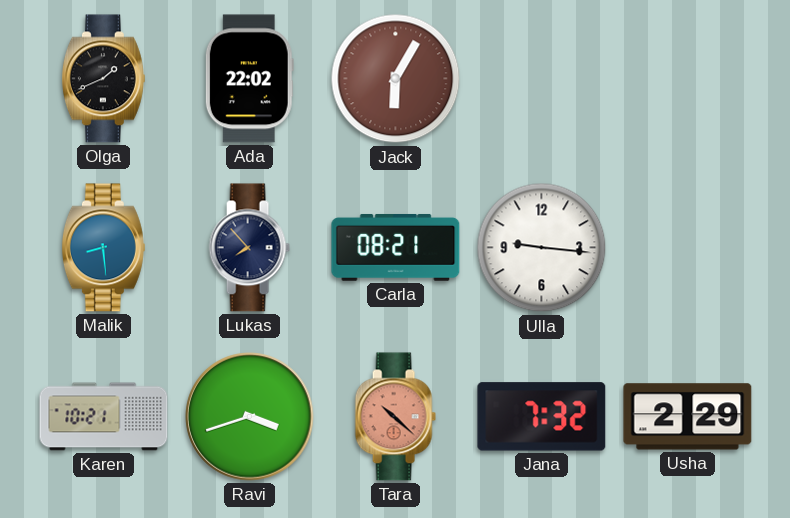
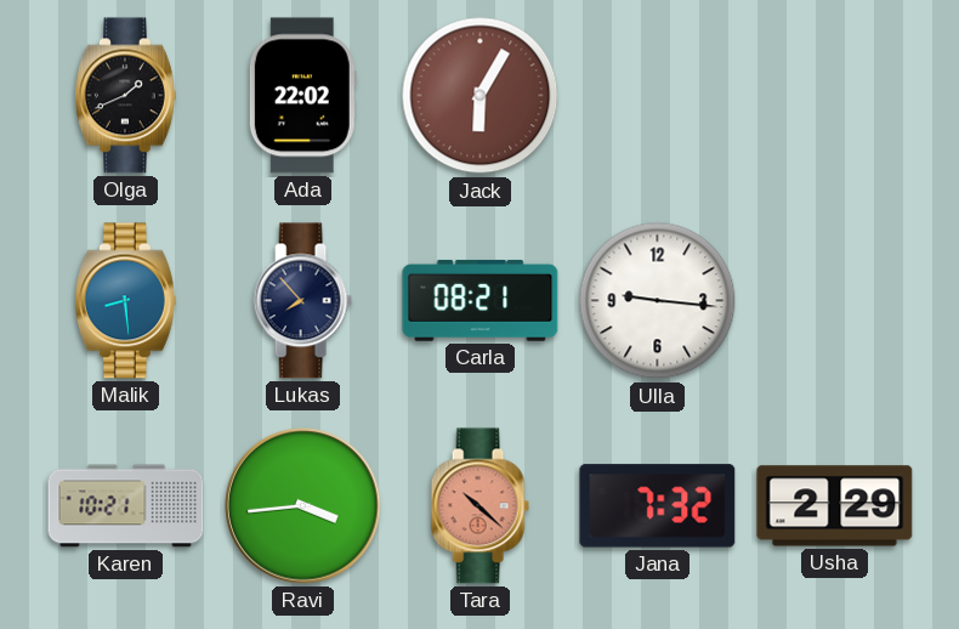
Ravi: 3:42 -> 3:44
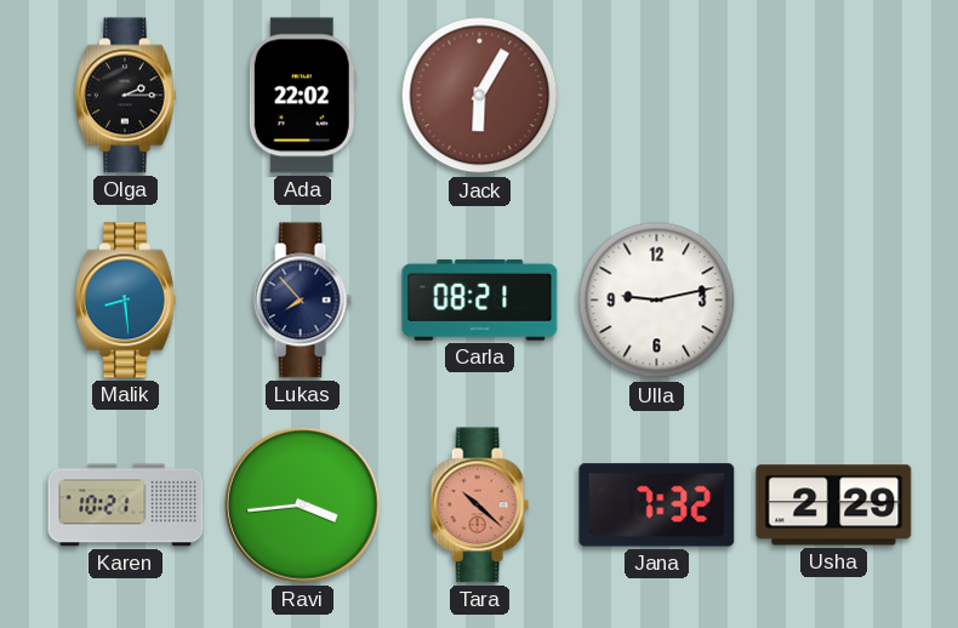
Olga: 1:41 -> 2:15
Ulla: 9:16 -> 9:13
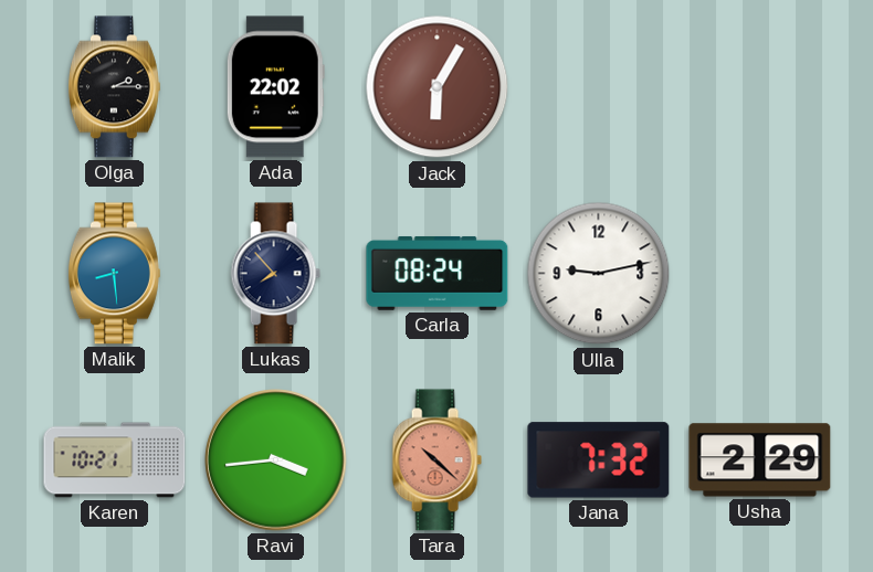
Carla: 08:21 -> 08:24
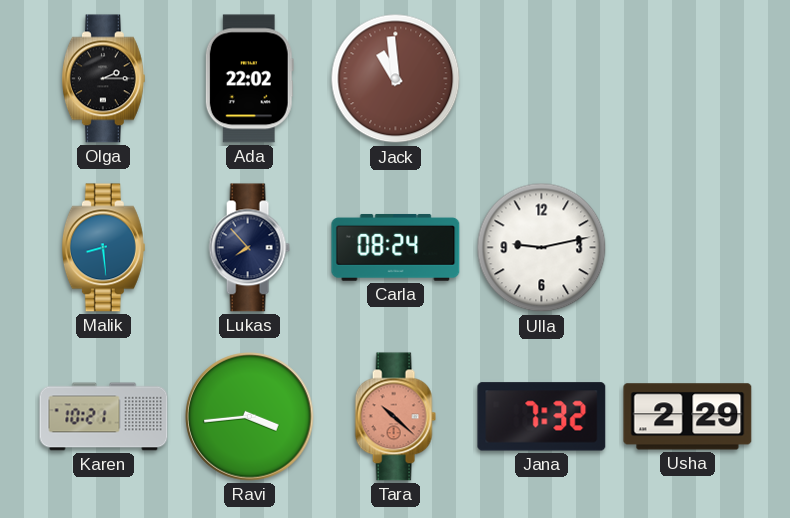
Jack: 6:05 -> 10:59
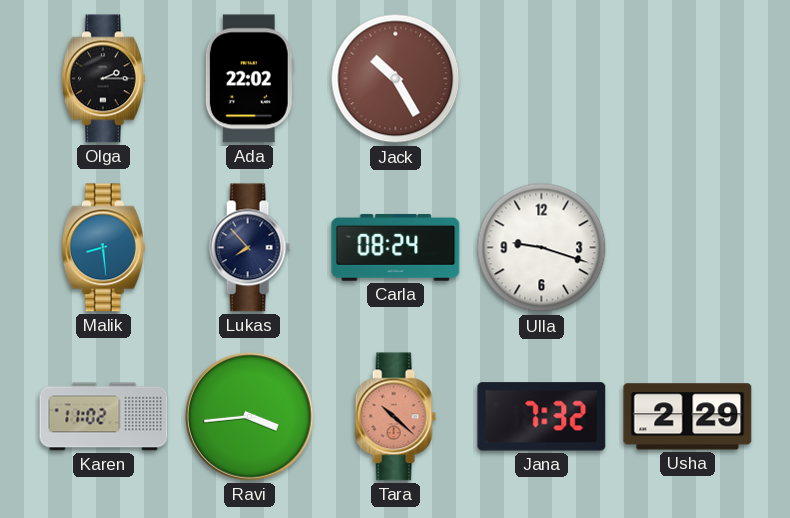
Jack: 10:59 -> 10:25
Ulla: 9:13 -> 9:18
Karen: 10:21 -> 11:02
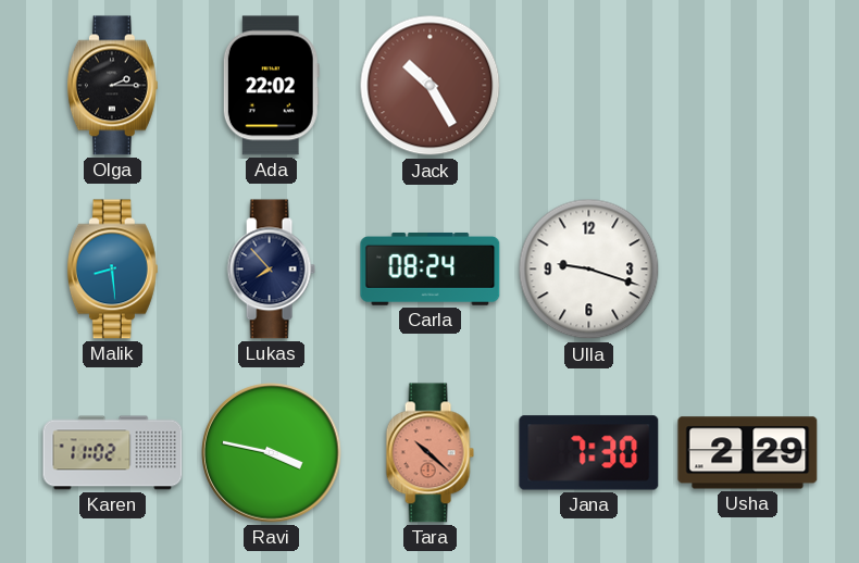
Ravi: 3:44 -> 3:47
Jana: 7:32 -> 7:30
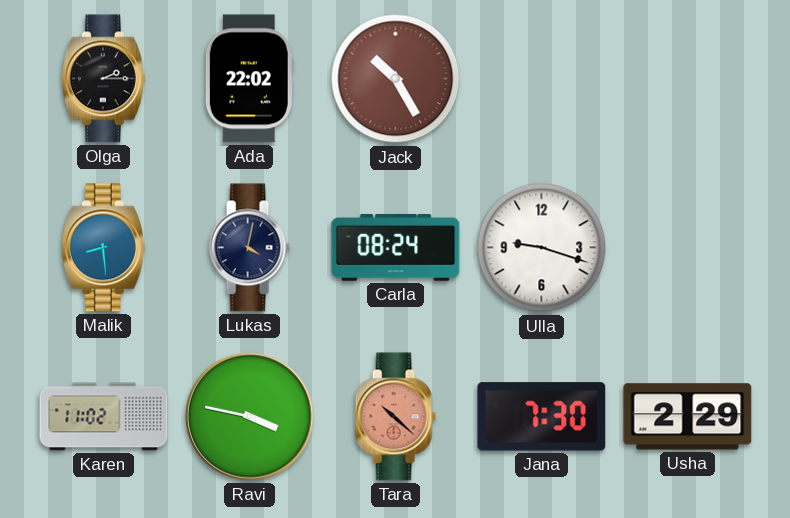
Lukas: 7:53 -> 4:02
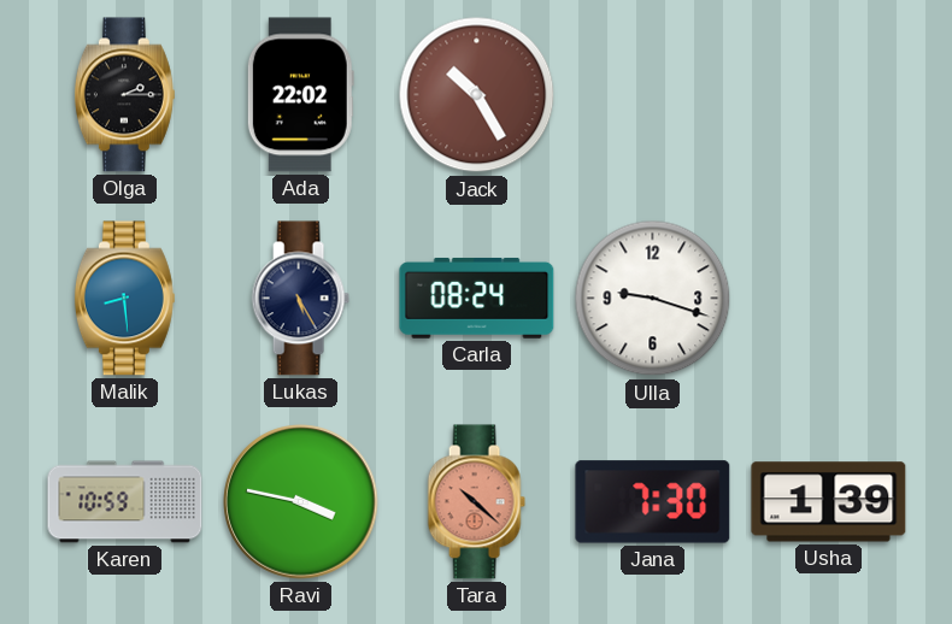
Lukas: 4:02 -> 5:25
Karen: 11:02 -> 10:59
Usha: 2:29 -> 1:39
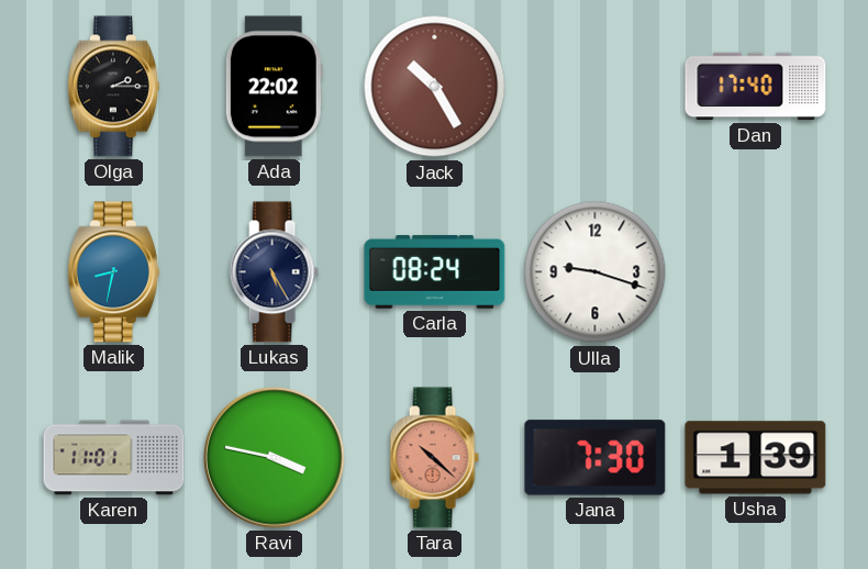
Dan: none -> 17:40
Malik: 8:29 -> 8:32
Karen: 10:59 -> 11:01
